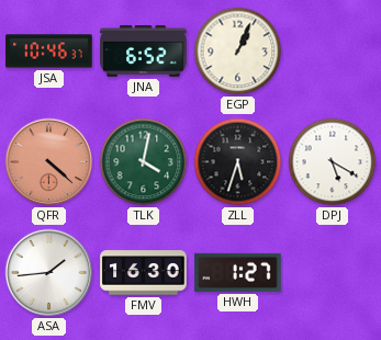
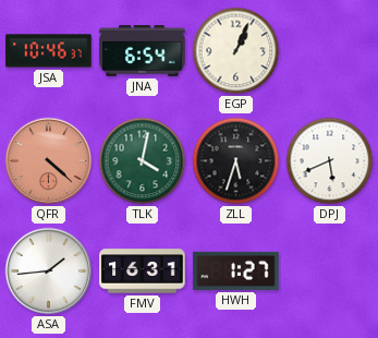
JNA: 6:52 -> 6:54
DPJ: 5:20 -> 5:41
FMV: 16:30 -> 16:31
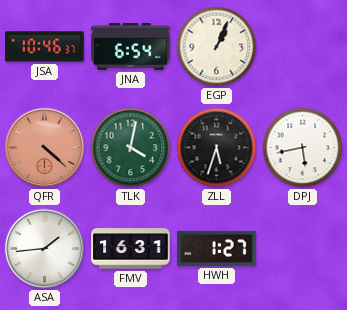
DPJ: 5:41 -> 5:43
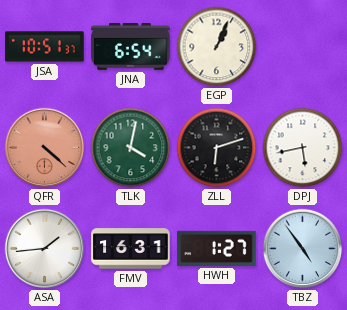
JSA: 10:46 -> 10:51
ZLL: 5:33 -> 6:12
TBZ: none -> 4:54
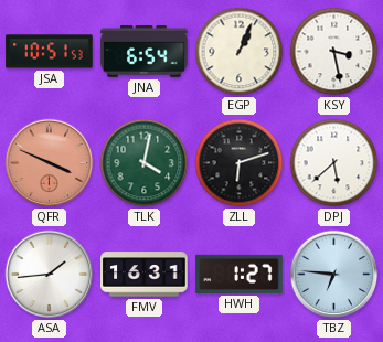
JSA: 10:51:37 -> 10:51:53
KSY: none -> 3:28
QFR: 4:22 -> 3:49
DPJ: 5:43 -> 5:38
TBZ: 4:54 -> 6:46
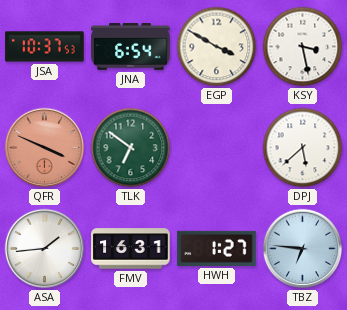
JSA: 10:51 -> 10:37
EGP: 1:04 -> 3:50
TLK: 4:02 -> 6:51
ZLL: 6:12 -> none
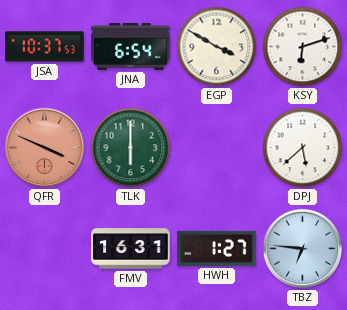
KSY: 3:28 -> 6:12
TLK: 6:51 -> 6:00
ASA: 1:44 -> none
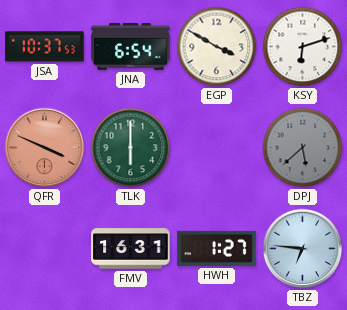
DPJ dial: white -> grey
